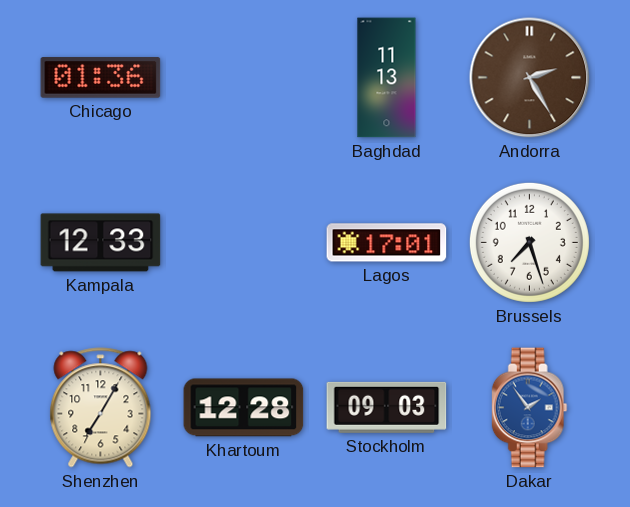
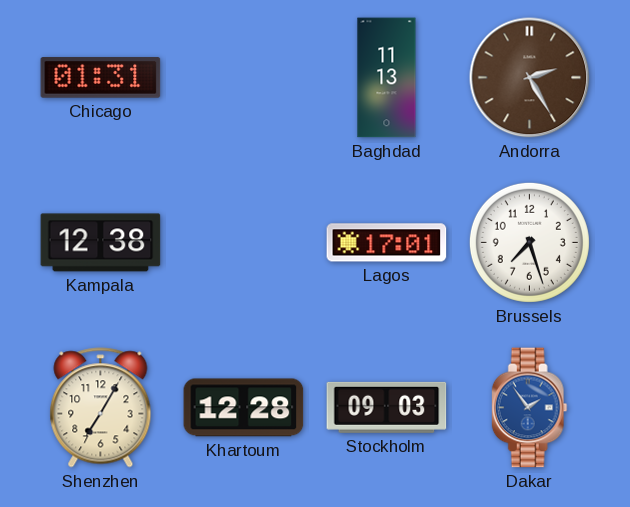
Chicago: 01:36 -> 01:31
Kampala: 12:33 -> 12:38
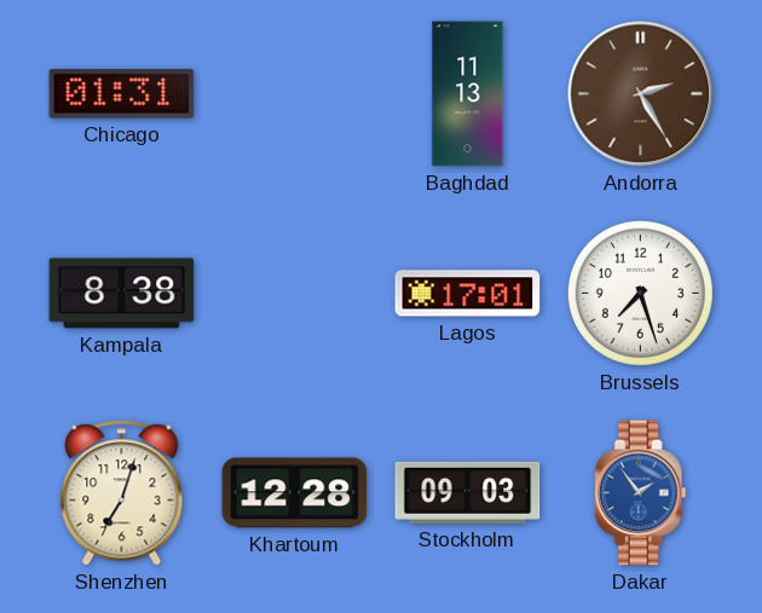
Kampala: 12:38 -> 8:38
Shenzhen: 7:05 -> 7:03
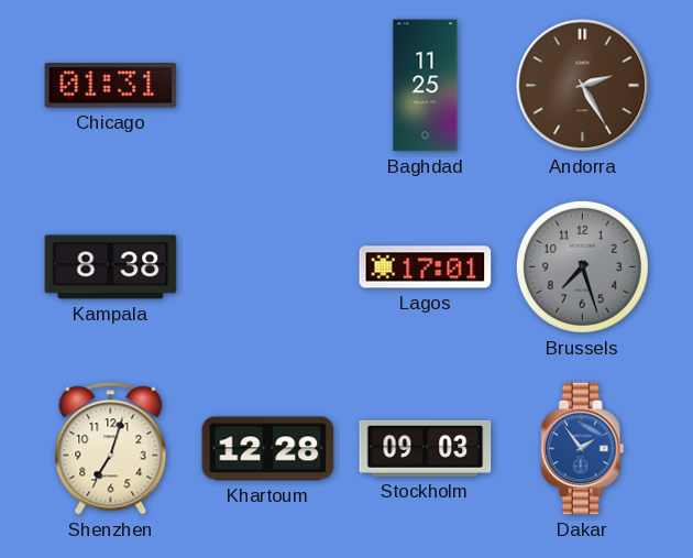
Baghdad: 11:13 -> 11:25
Brussels dial: white -> grey
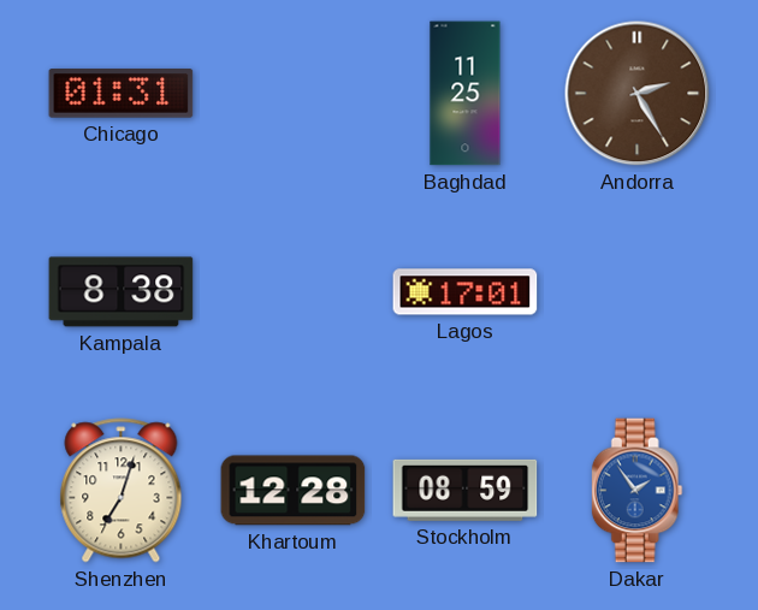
Brussels: 7:27 -> none
Stockholm: 09:03 -> 08:59
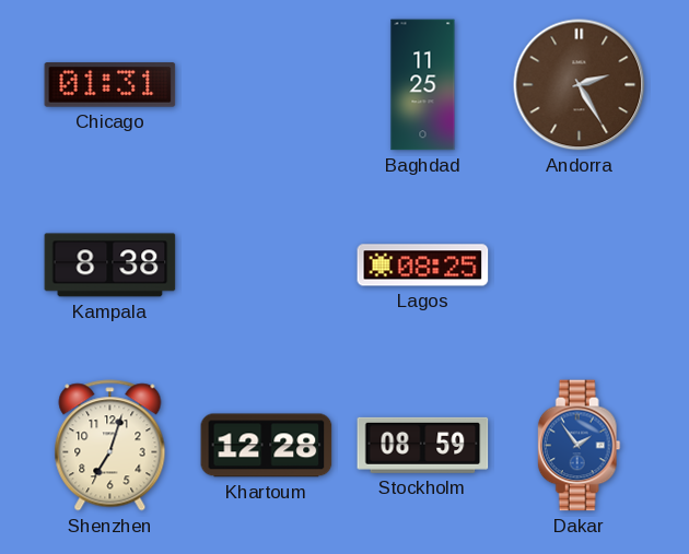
Lagos: 17:01 -> 08:25
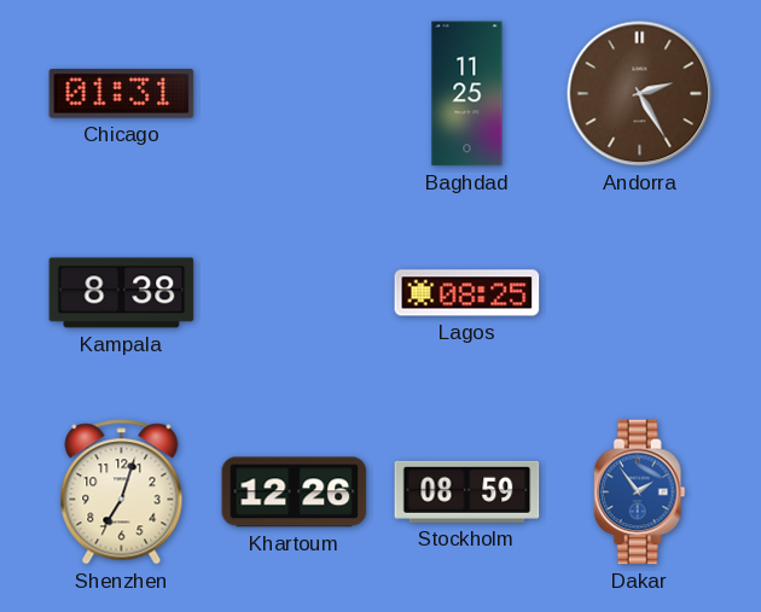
Khartoum: 12:28 -> 12:26
